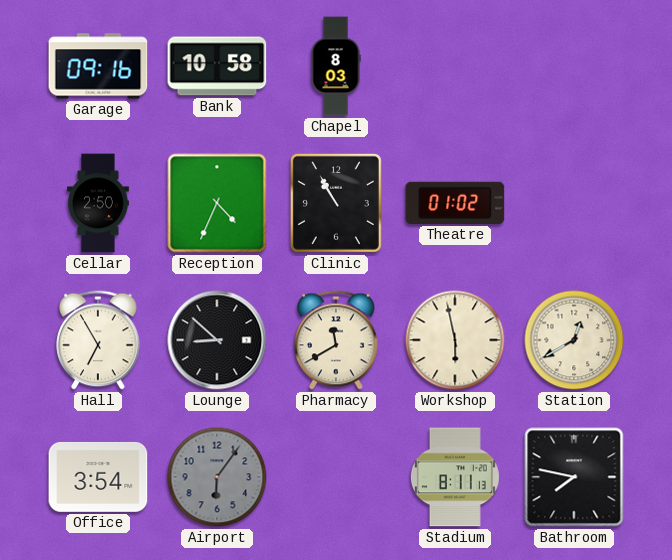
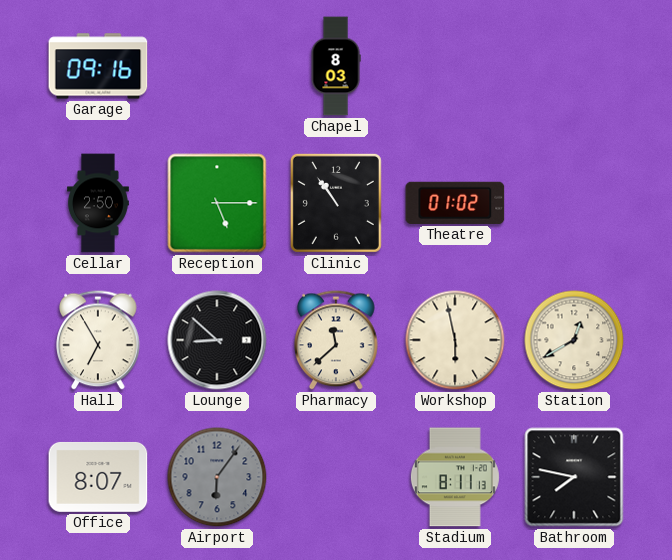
Bank: 10:58 -> none
Reception: 4:34 -> 5:15
Clinic: 10:55 -> 10:54
Pharmacy: 11:40 -> 11:38
Office: 3:54 -> 8:07
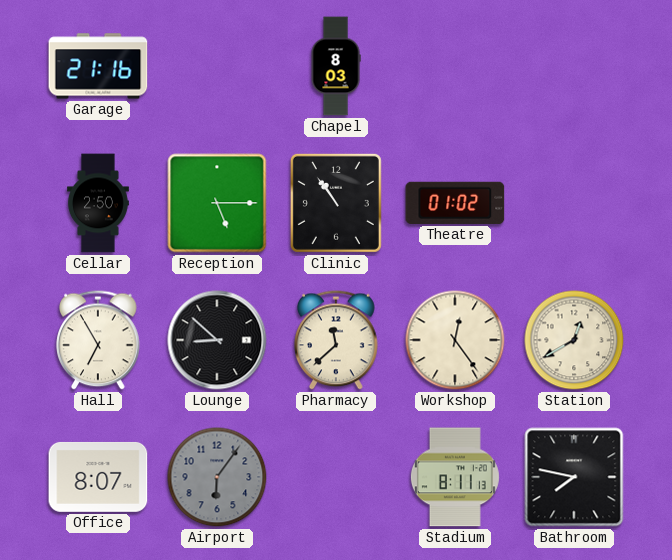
Garage: 09:16 -> 21:16
Workshop: 5:58 -> 12:24
